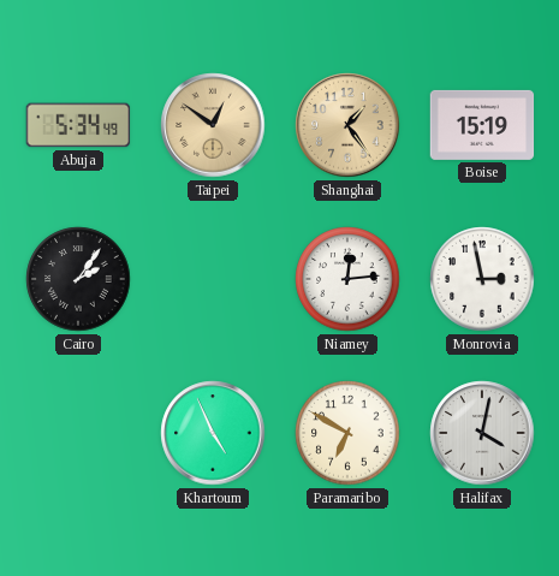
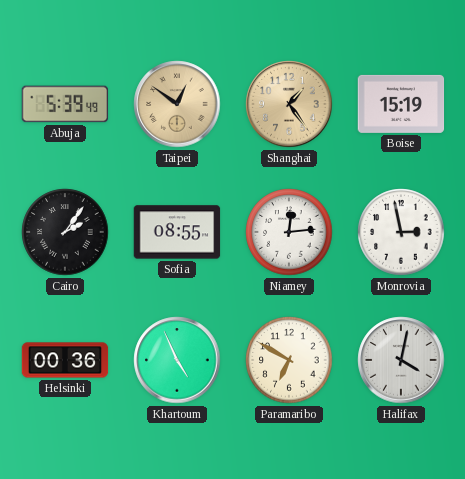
Abuja: 5:34 -> 5:39
Sofia: none -> 08:55
Helsinki: none -> 00:36
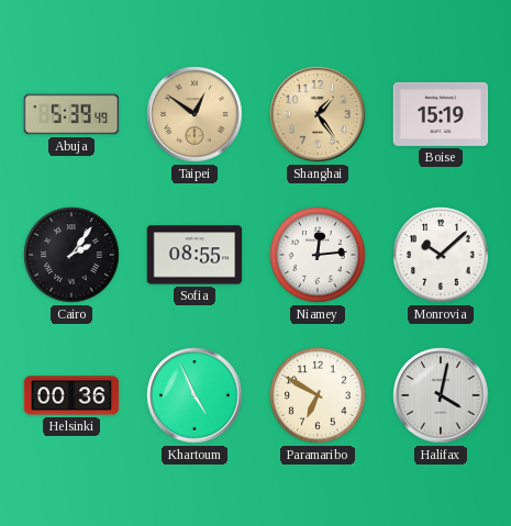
Monrovia: 2:58 -> 10:08
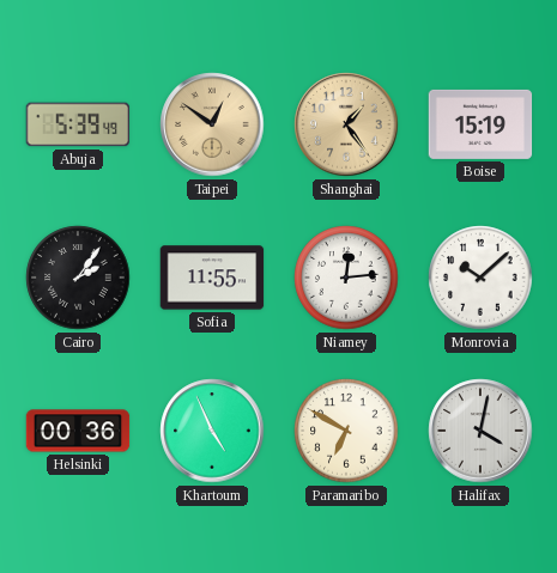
Sofia: 08:55 -> 11:55
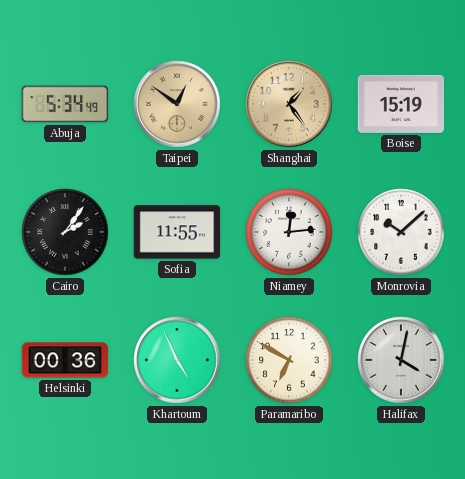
Abuja: 5:39 -> 5:34
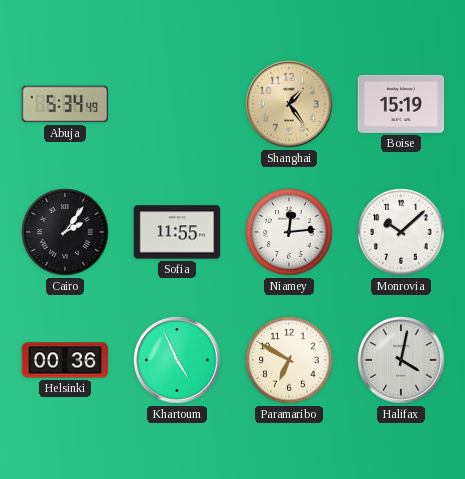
Taipei: 12:51 -> none
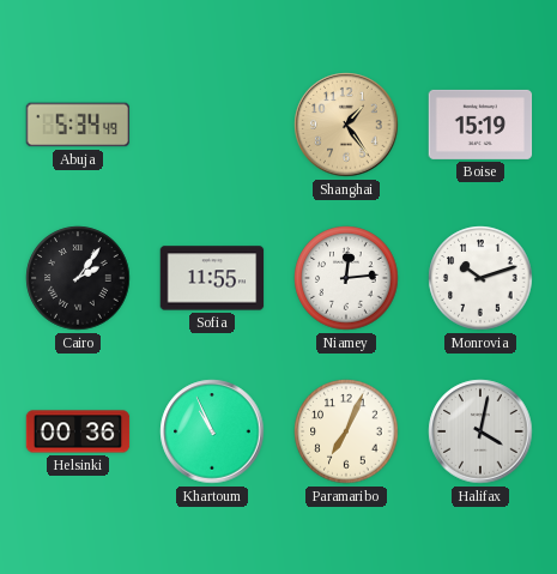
Monrovia: 10:08 -> 10:12
Khartoum: 4:56 -> 10:56
Paramaribo: 6:50 -> 7:04
